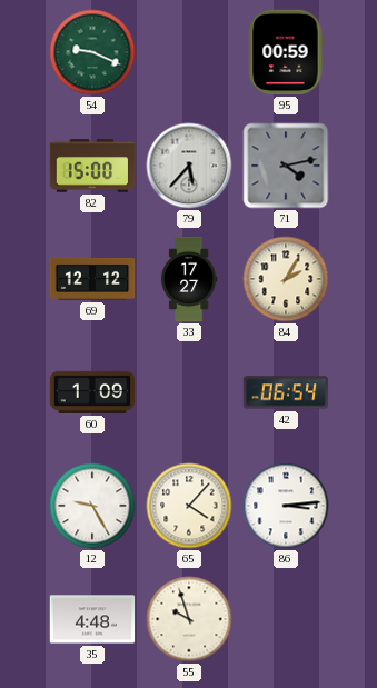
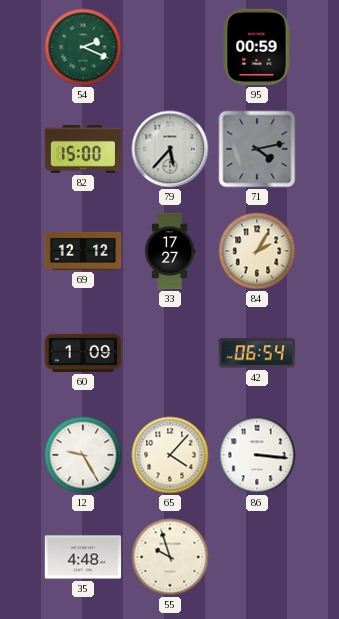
54: 9:19 -> 2:19
86: 3:14 -> 3:16
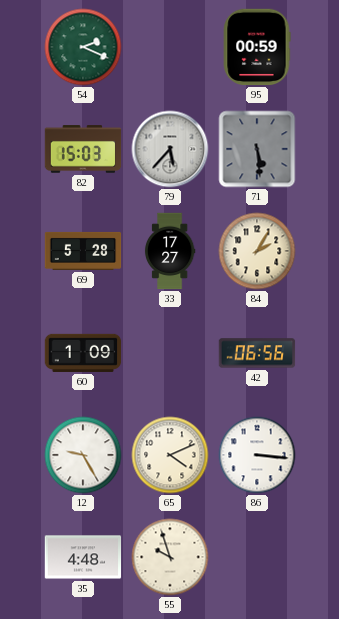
82: 15:00 -> 15:03
71: 4:13 -> 5:29
69: 12:12 -> 5:28
42: 06:54 -> 06:56
65: 4:07 -> 4:11
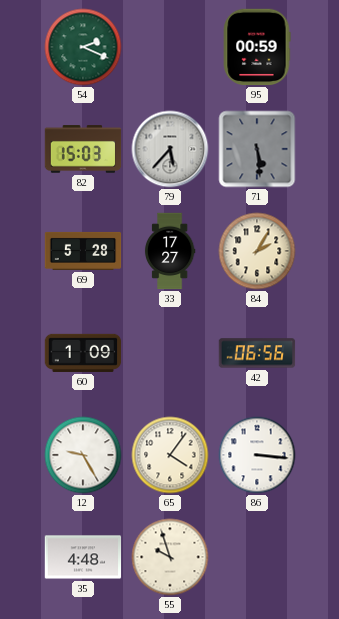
65: 4:11 -> 4:06
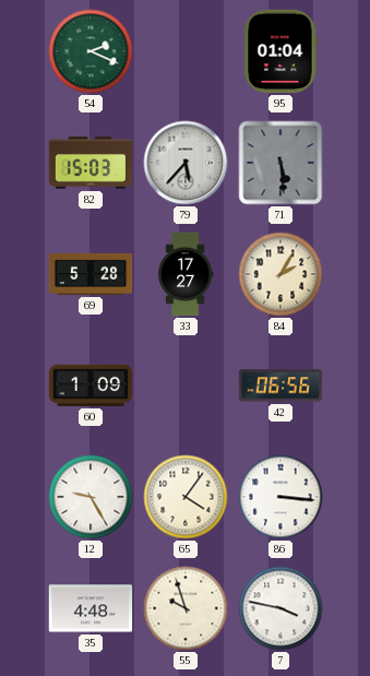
95: 00:59 -> 01:04
7: none -> 3:47
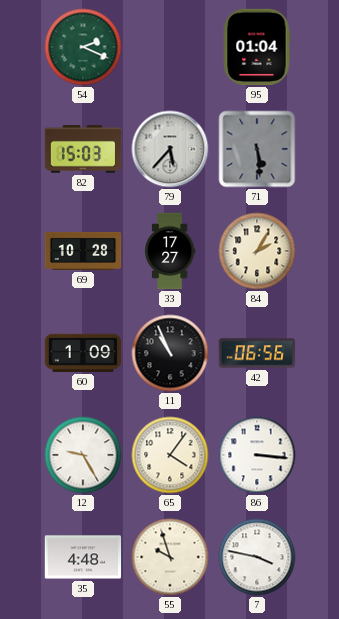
69: 5:28 -> 10:28
11: none -> 10:56
